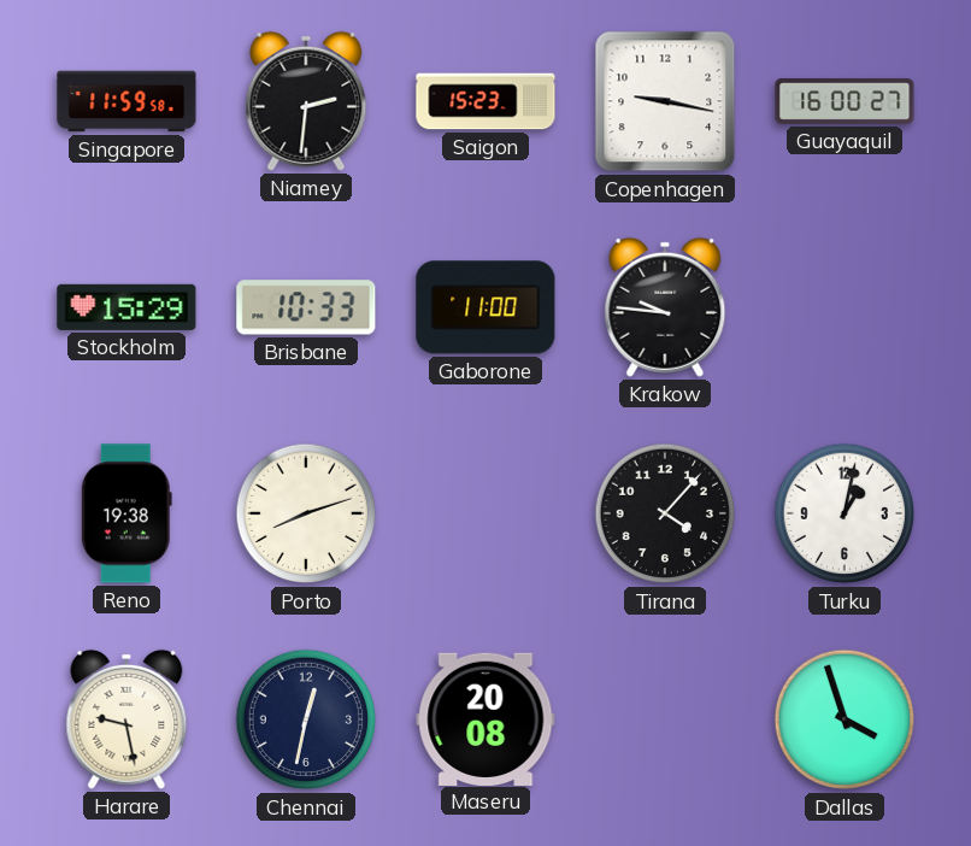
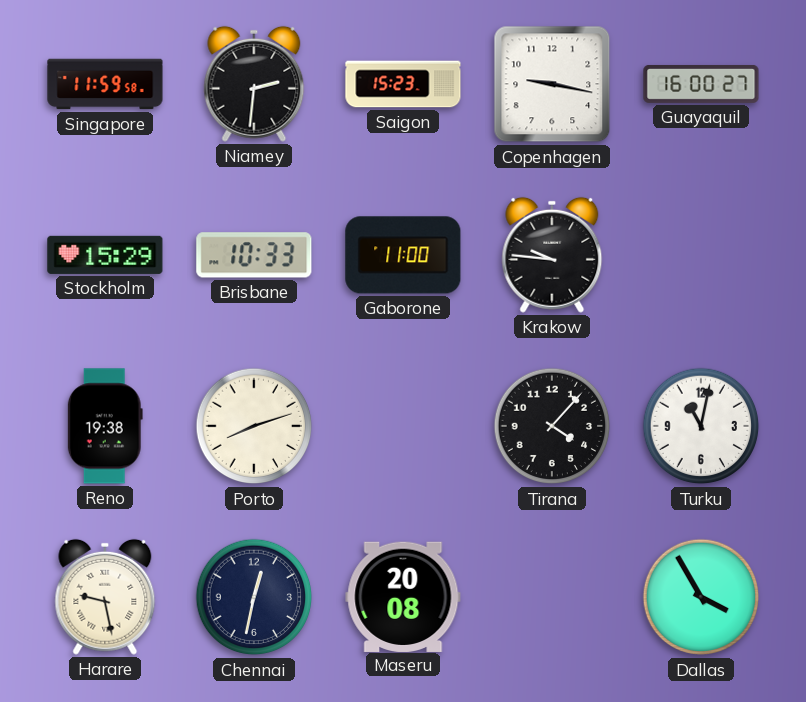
Turku: 1:02 -> 11:02
Dallas: 3:57 -> 3:55
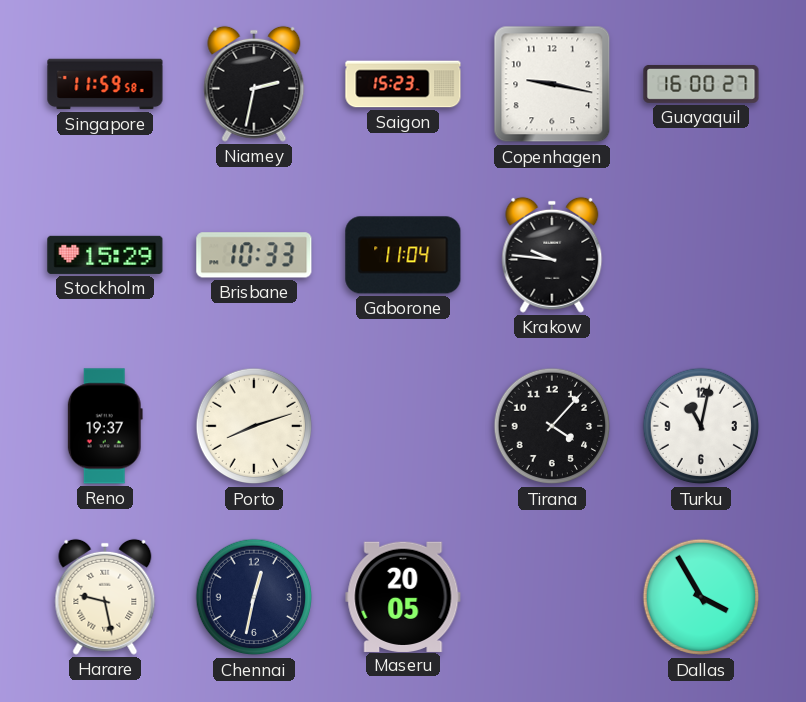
Niamey: 2:31 -> 2:32
Gaborone: 11:00 -> 11:04
Reno: 19:38 -> 19:37
Maseru: 20:08 -> 20:05
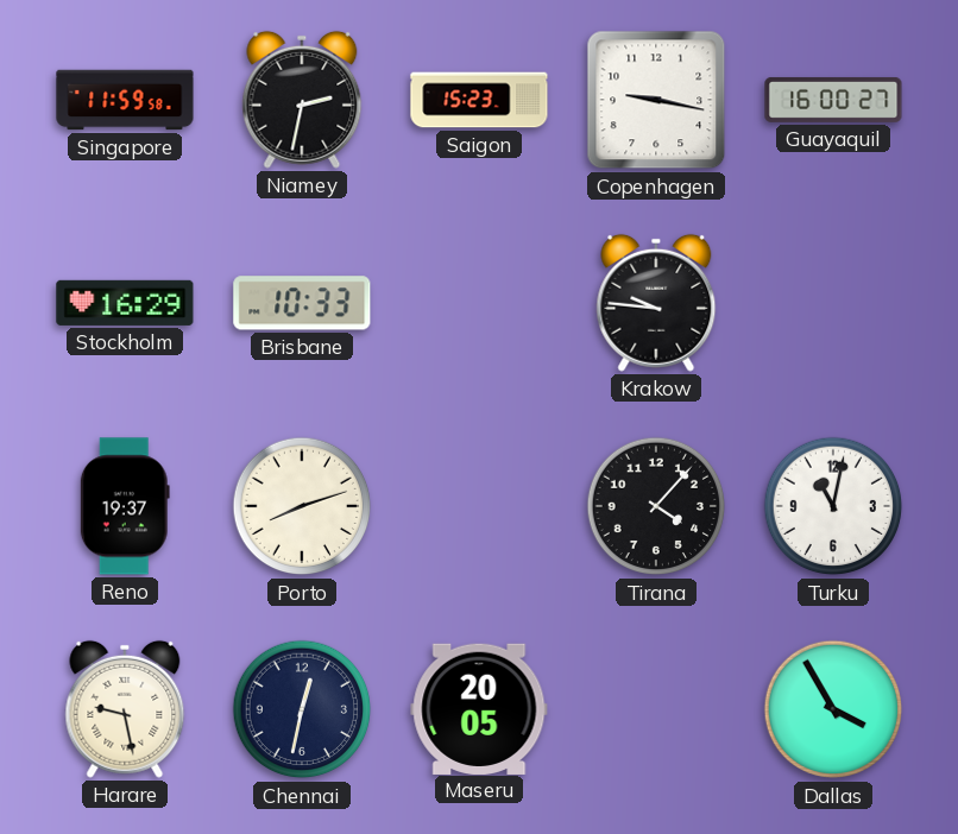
Stockholm: 15:29 -> 16:29
Gaborone: 11:04 -> none
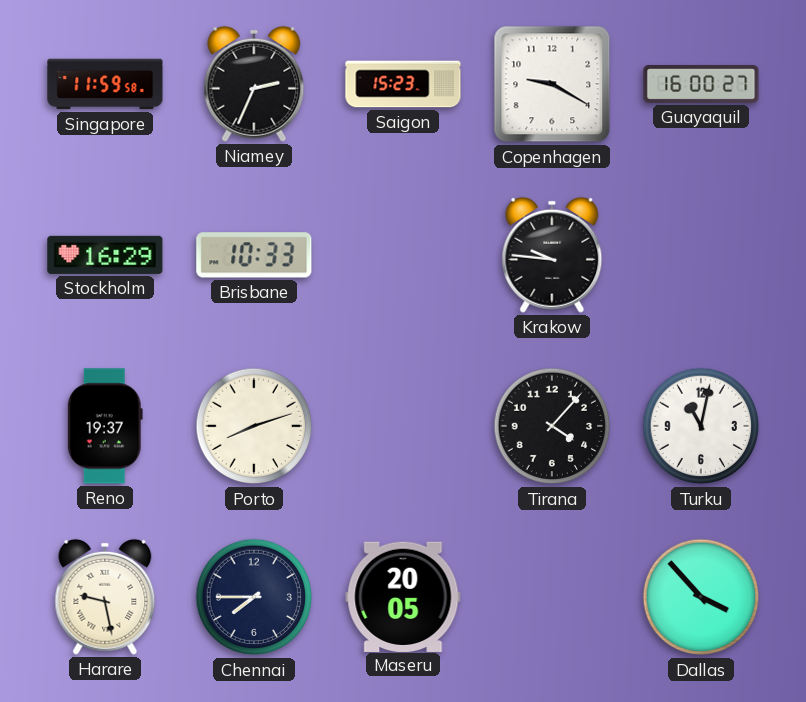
Niamey: 2:32 -> 2:34
Copenhagen: 9:17 -> 9:20
Chennai: 12:32 -> 7:45
Dallas: 3:55 -> 3:53
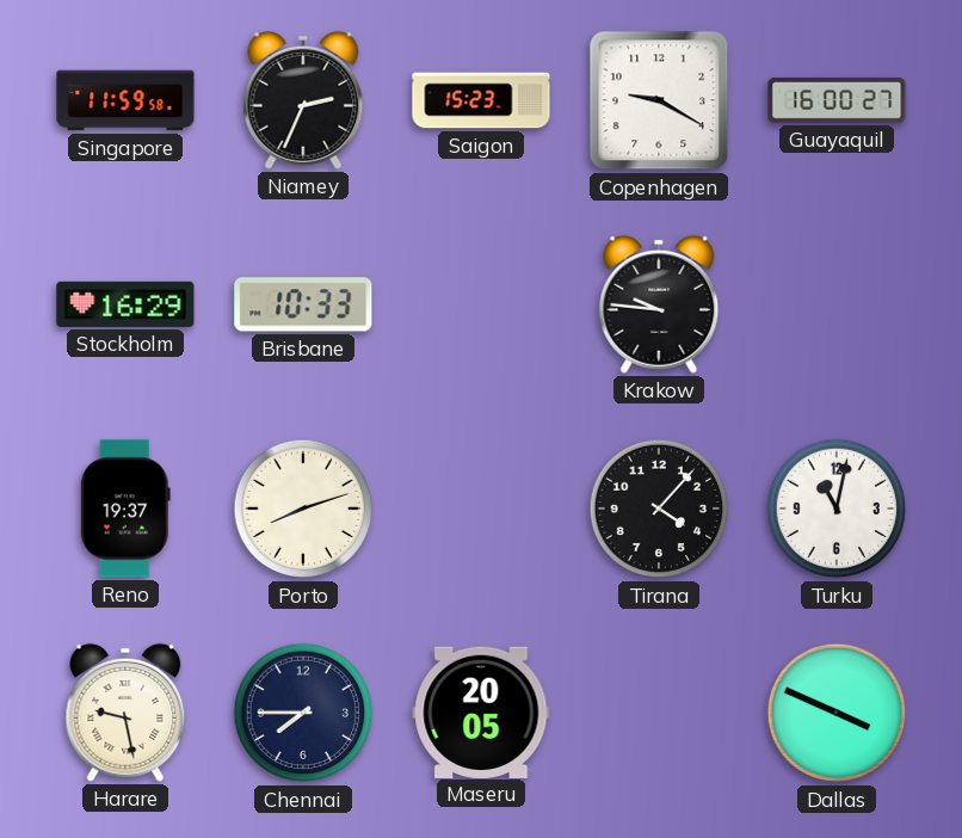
Dallas: 3:53 -> 3:49
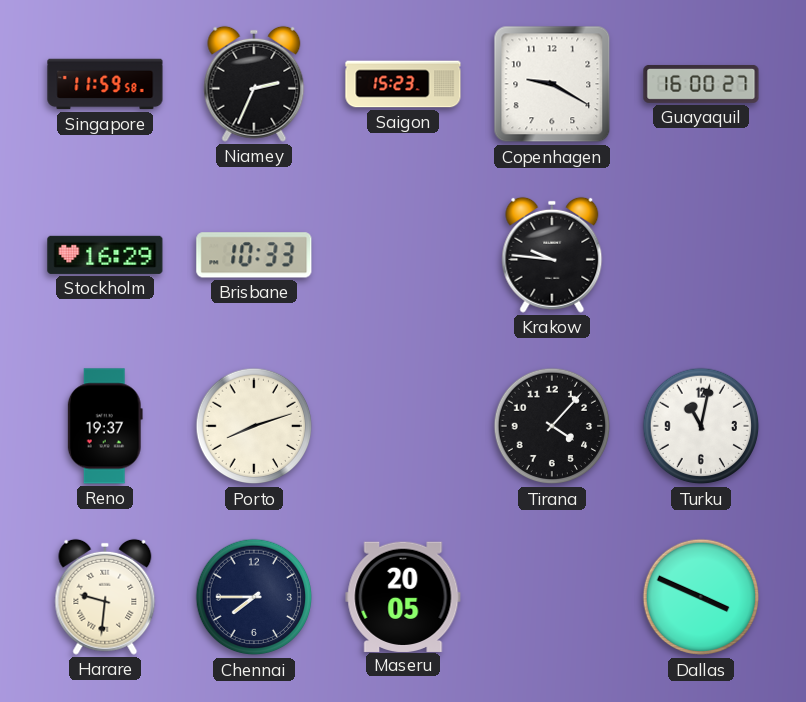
Harare: 9:28 -> 9:31
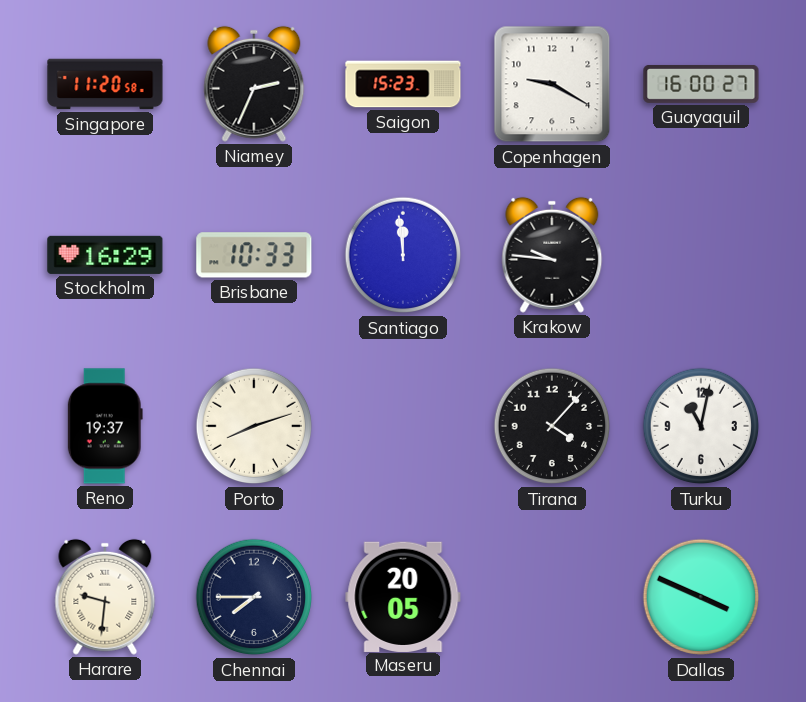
Singapore: 11:59 -> 11:20
Santiago: none -> 11:59
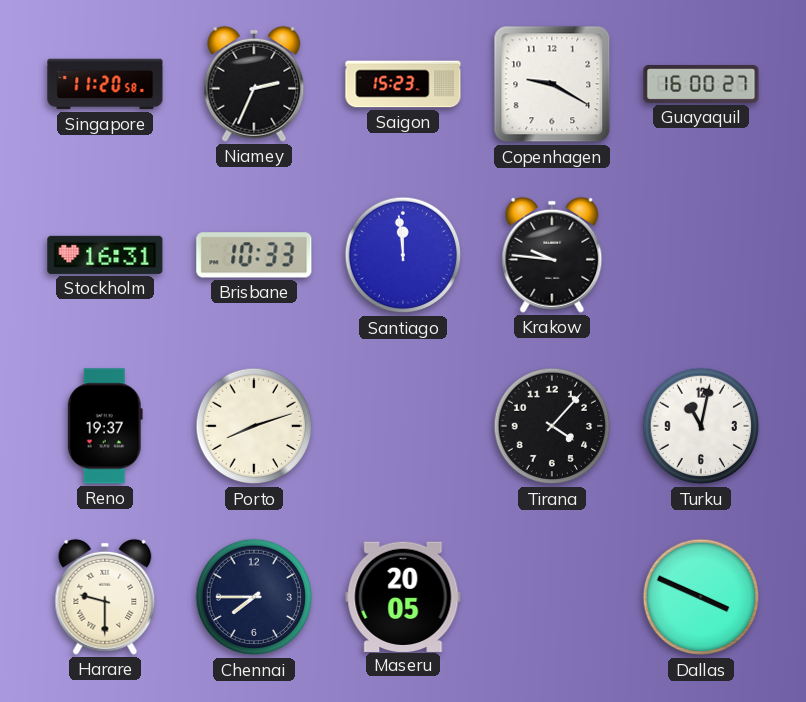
Stockholm: 16:29 -> 16:31
Harare: 9:31 -> 9:30
